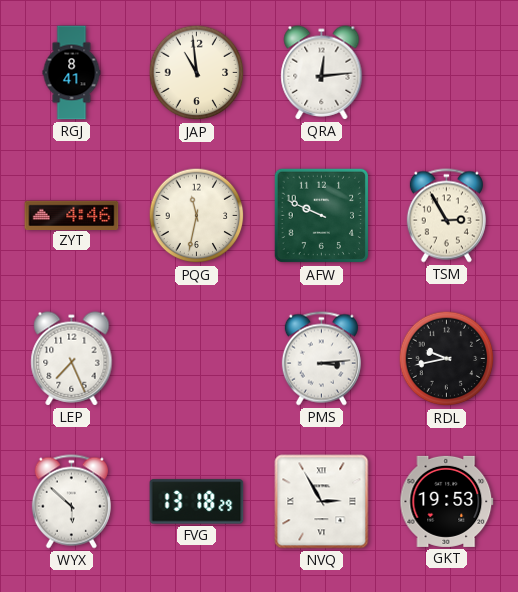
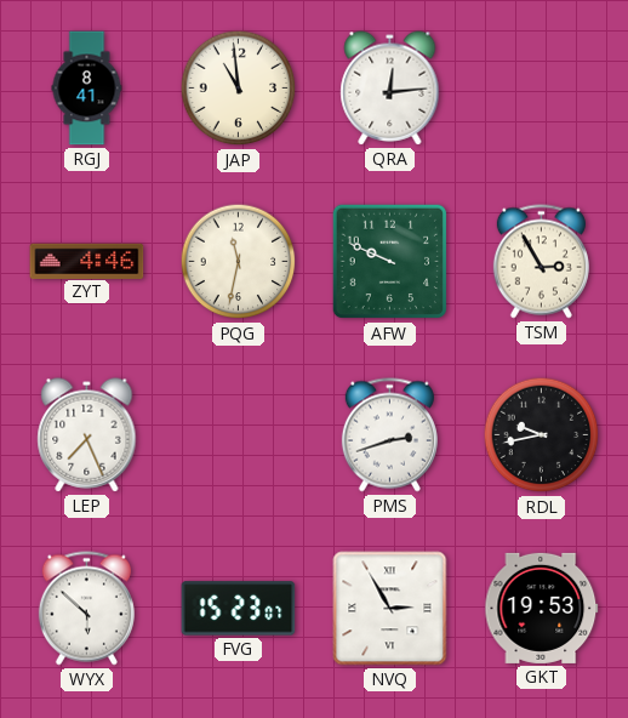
PMS: 3:14 -> 2:42
FVG: 13:18 -> 15:23
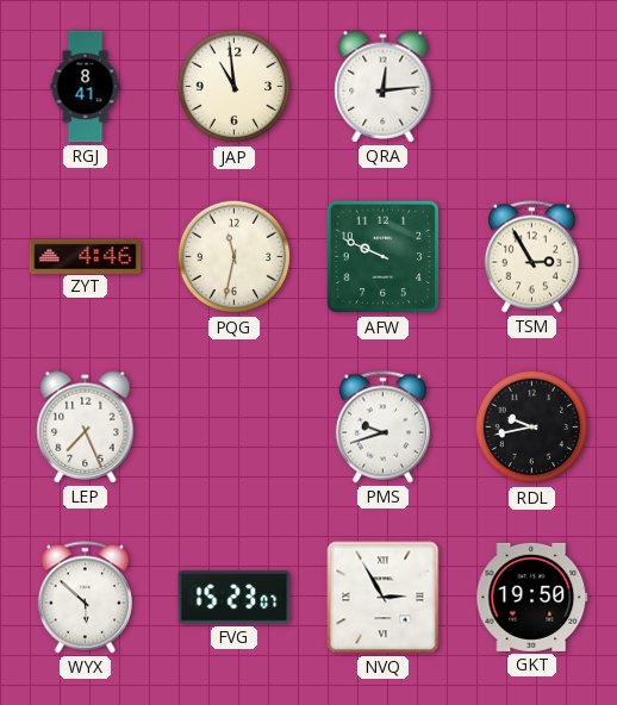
PMS: 2:42 -> 9:42
GKT: 19:53 -> 19:50
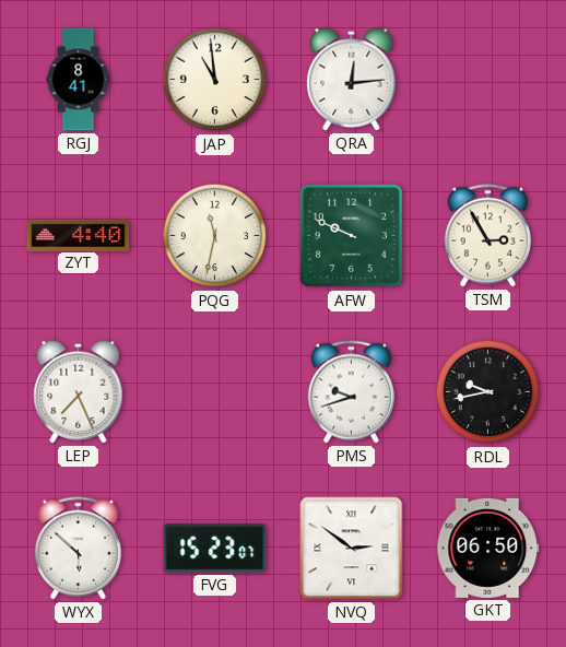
ZYT: 4:46 -> 4:40
NVQ: 2:55 -> 2:51
GKT: 19:50 -> 06:50
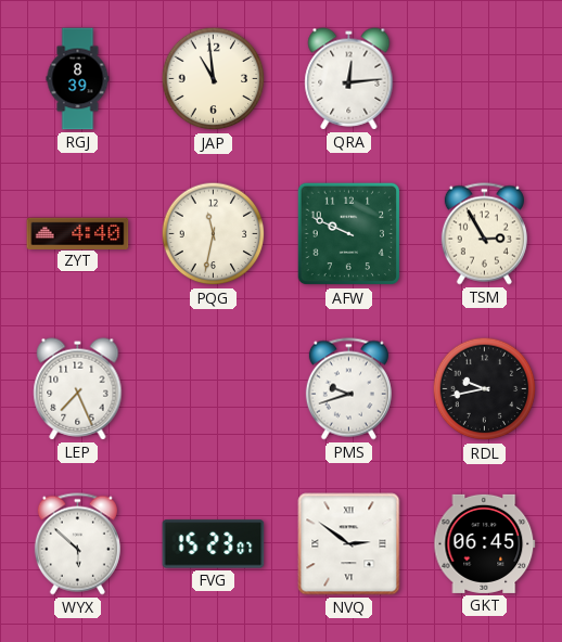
RGJ: 8:41 -> 8:39
GKT: 06:50 -> 06:45
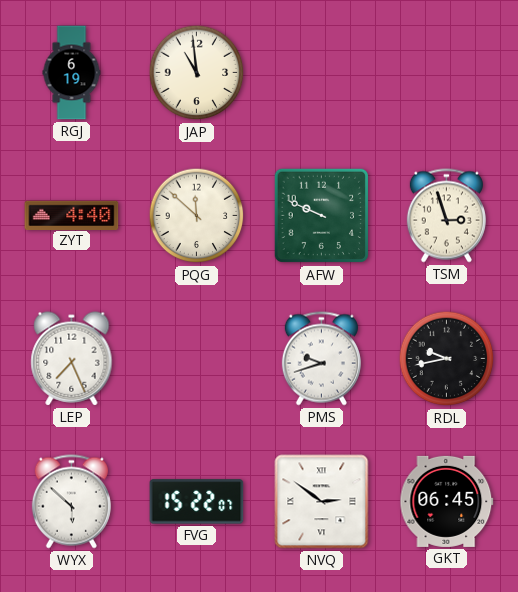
RGJ: 8:39 -> 6:19
QRA: 12:14 -> none
PQG: 11:32 -> 11:52
TSM: 2:55 -> 2:57
FVG: 15:23 -> 15:22
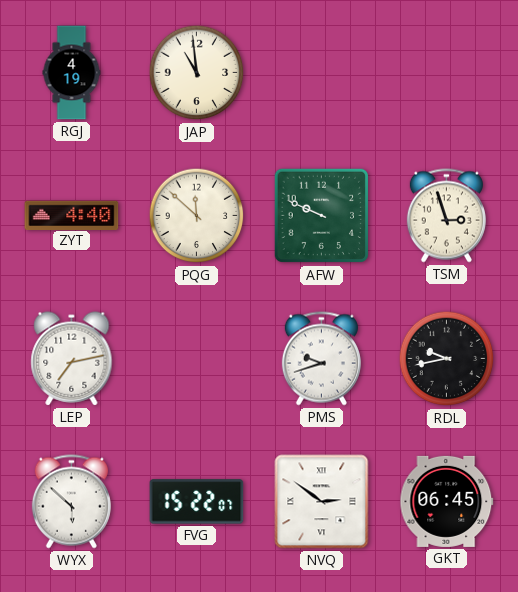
RGJ: 6:19 -> 4:19
LEP: 7:26 -> 7:13
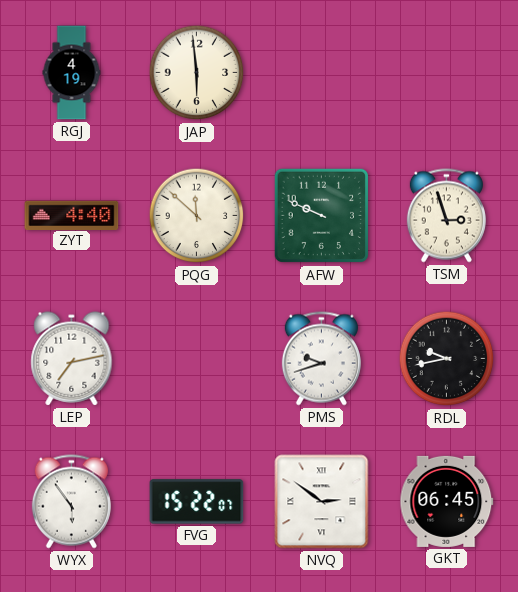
JAP: 10:59 -> 5:59
WYX: 5:52 -> 5:54
